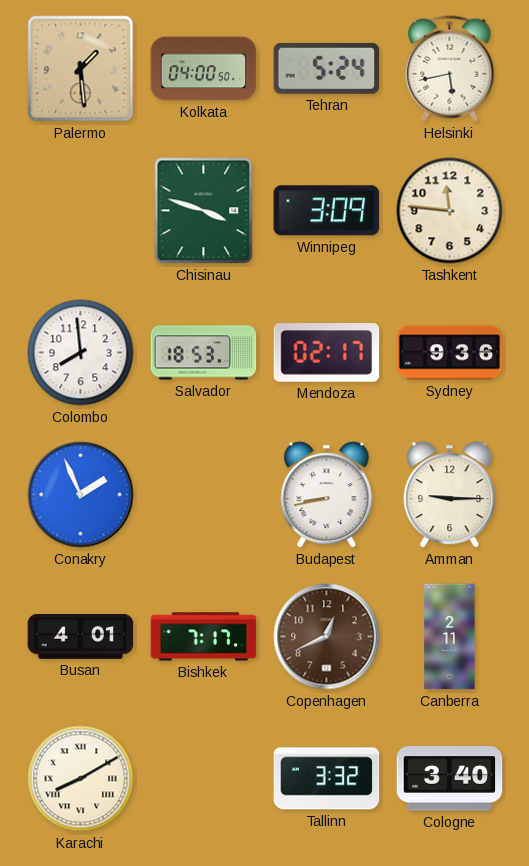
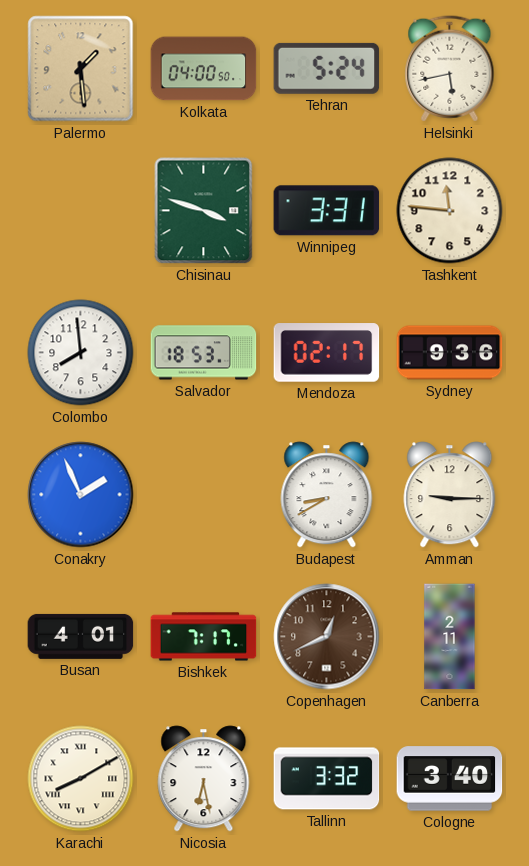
Winnipeg: 3:09 -> 3:31
Budapest: 8:43 -> 8:40
Nicosia: none -> 6:28
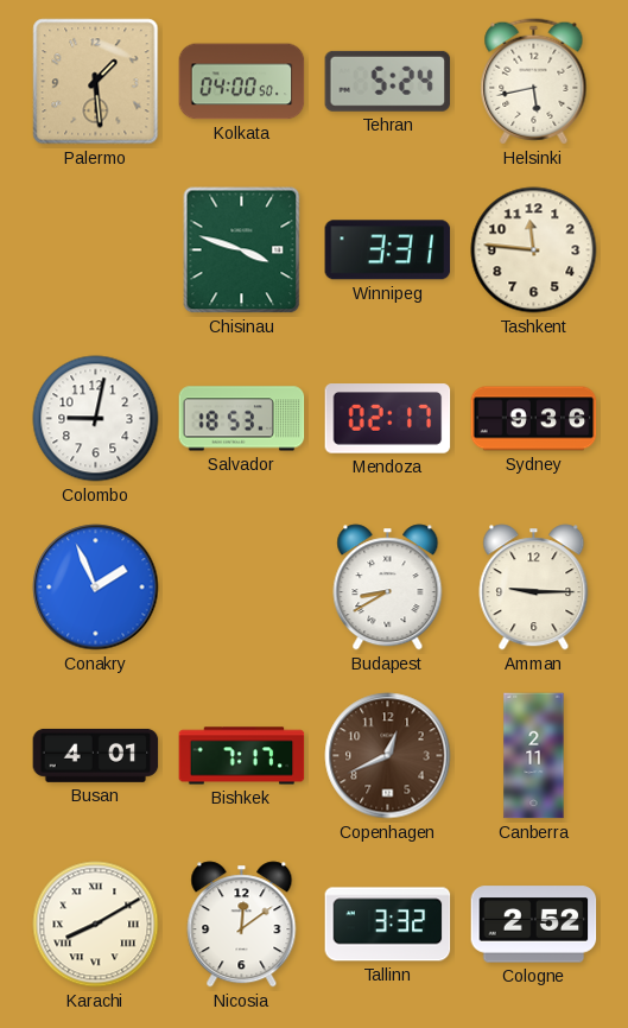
Colombo: 7:59 -> 9:02
Nicosia: 6:28 -> 12:09
Cologne: 3:40 -> 2:52
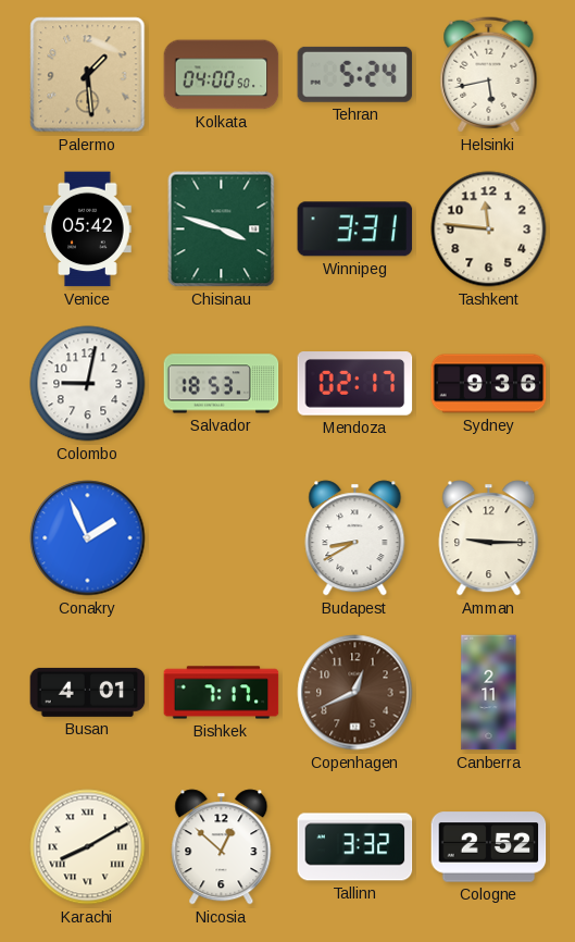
Venice: none -> 05:42
Nicosia: 12:09 -> 12:52
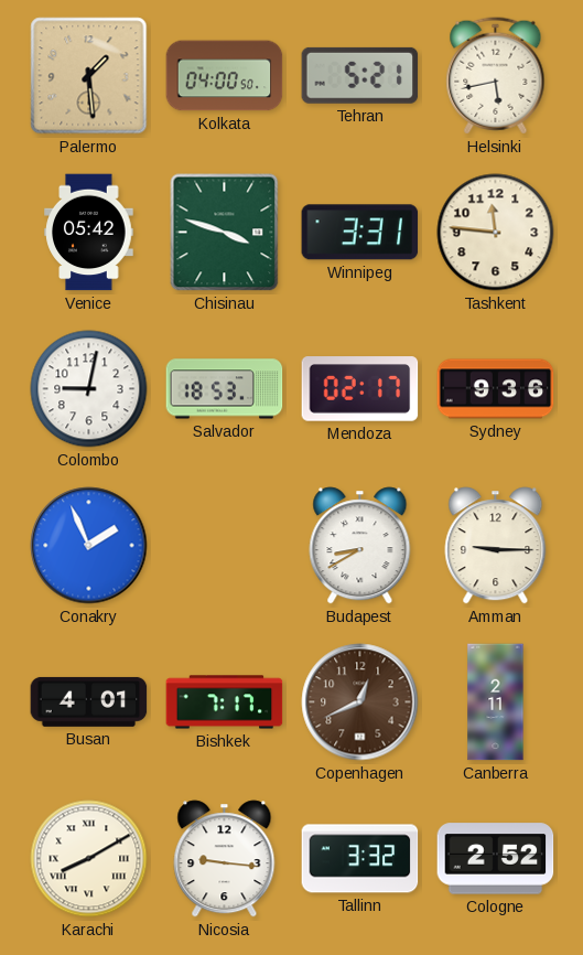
Tehran: 5:24 -> 5:21
Nicosia: 12:52 -> 9:16
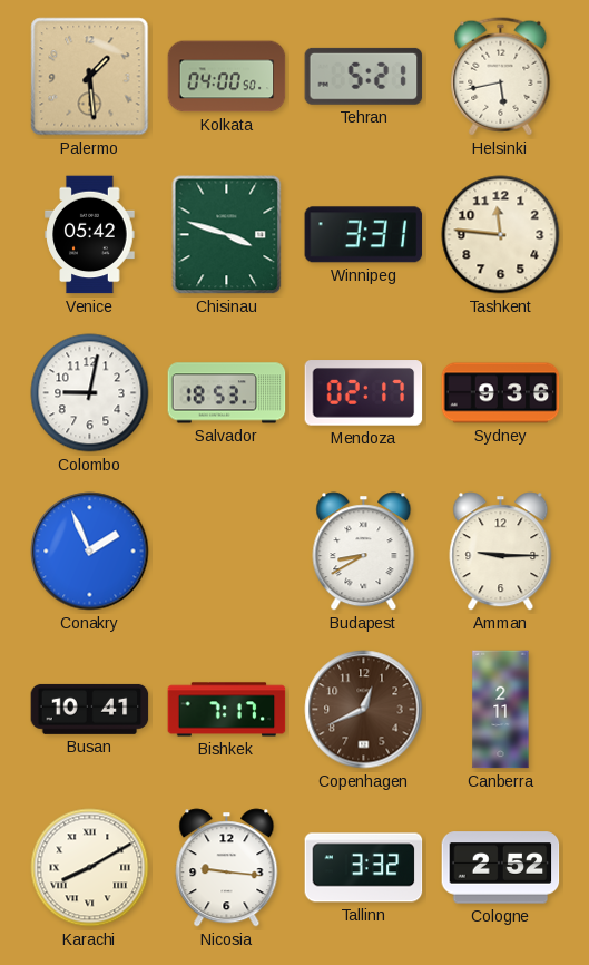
Busan: 4:01 -> 10:41
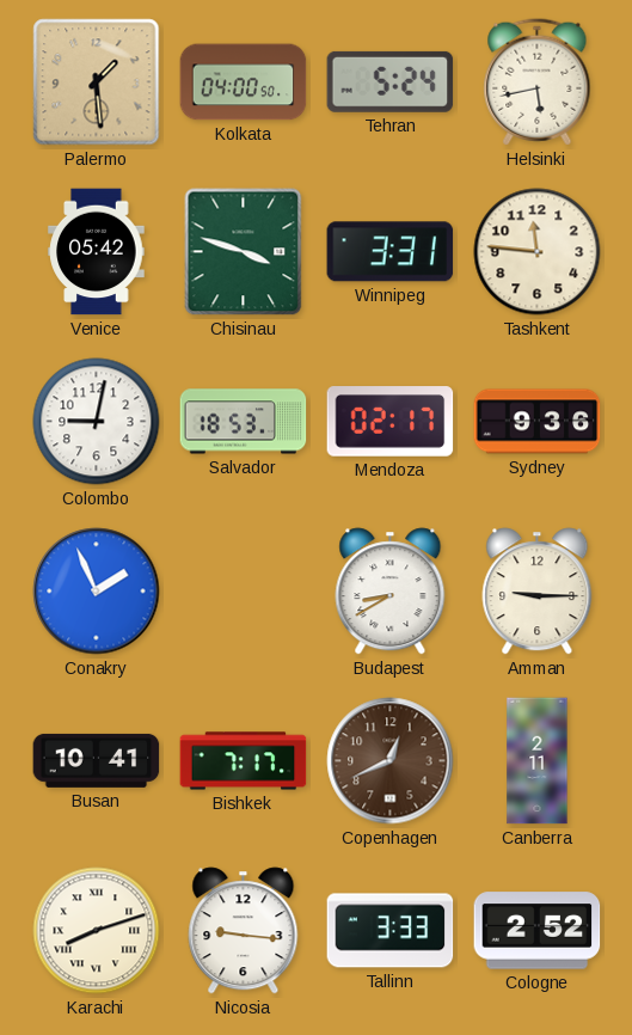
Tehran: 5:21 -> 5:24
Karachi: 8:10 -> 8:12
Tallinn: 3:32 -> 3:33
